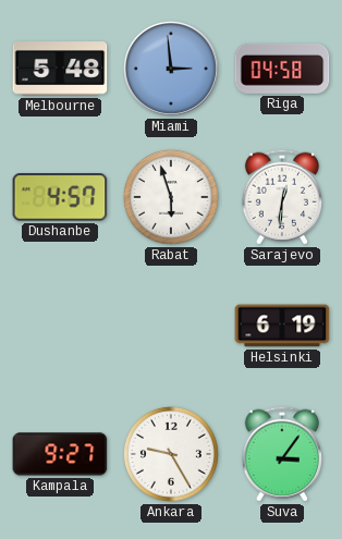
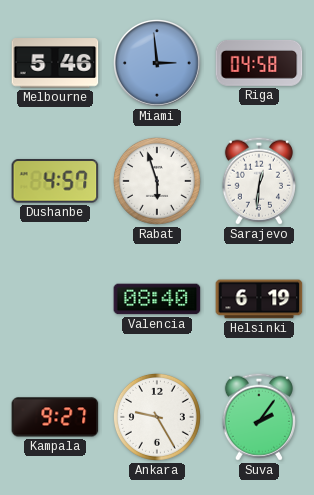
Melbourne: 5:48 -> 5:46
Valencia: none -> 08:40
Suva: 3:06 -> 2:06
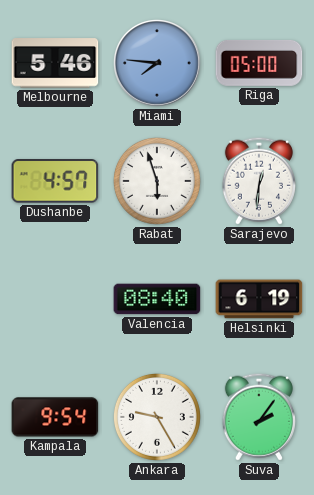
Miami: 2:59 -> 7:46
Riga: 04:58 -> 05:00
Kampala: 9:27 -> 9:54
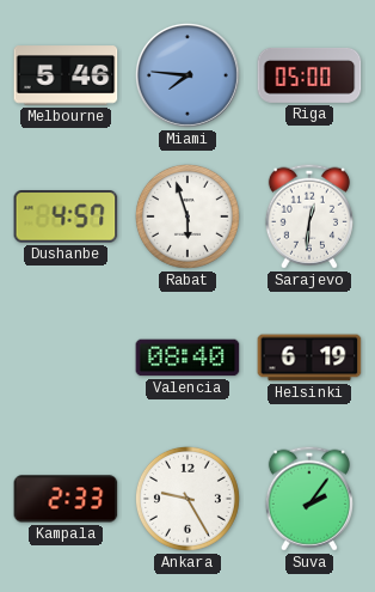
Kampala: 9:54 -> 2:33
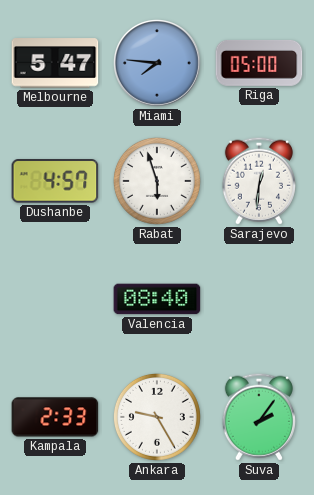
Melbourne: 5:46 -> 5:47
Helsinki: 6:19 -> none
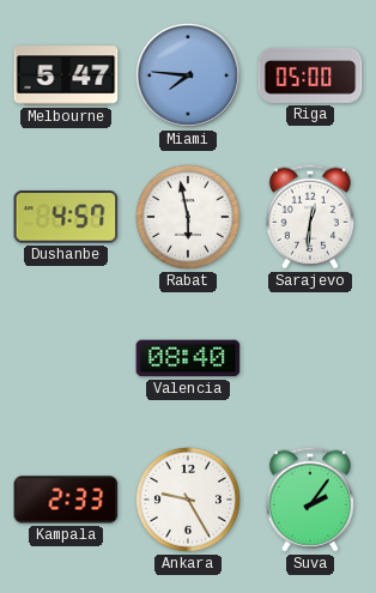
Rabat: 5:57 -> 5:58
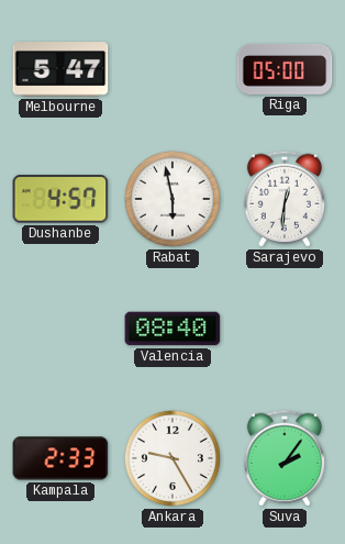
Miami: 7:46 -> none
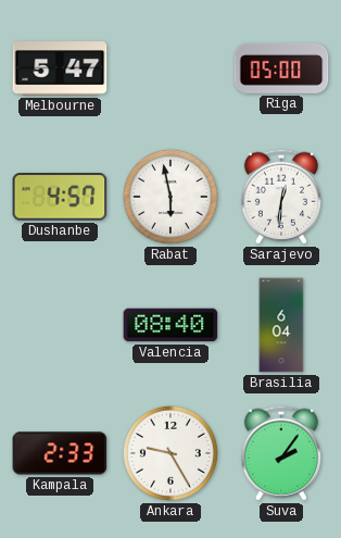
Brasilia: none -> 6:04
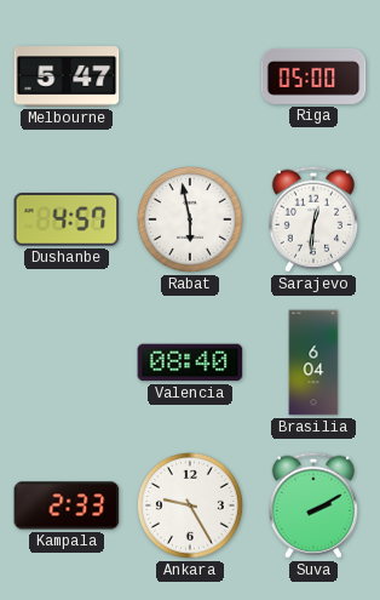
Suva: 2:06 -> 2:10
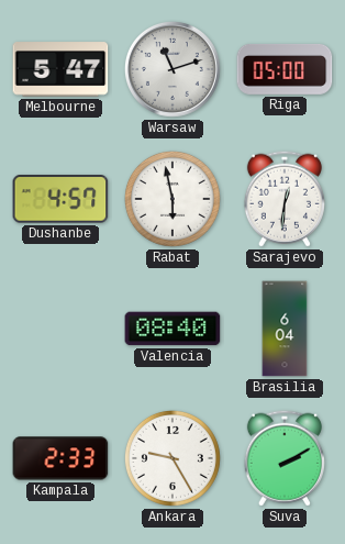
Warsaw: none -> 11:12
